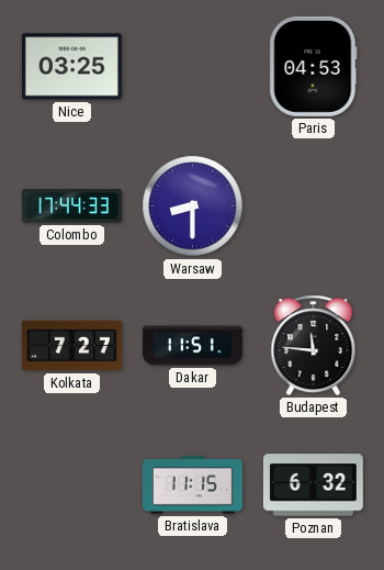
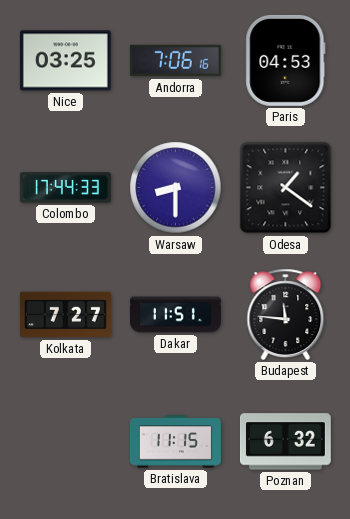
Andorra: none -> 7:06
Odesa: none -> 1:21
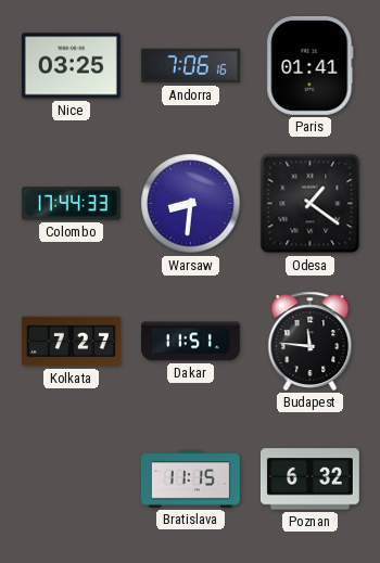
Paris: 04:53 -> 01:41
Warsaw: 8:30 -> 8:31
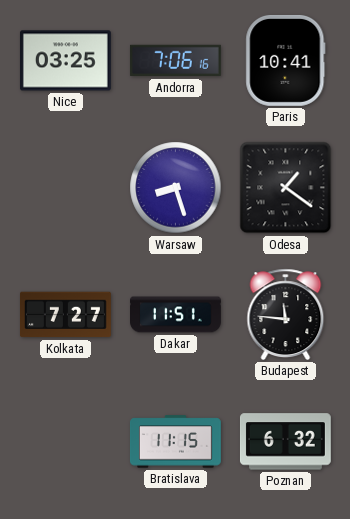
Paris: 01:41 -> 10:41
Colombo: 17:44 -> none
Warsaw: 8:31 -> 8:27
